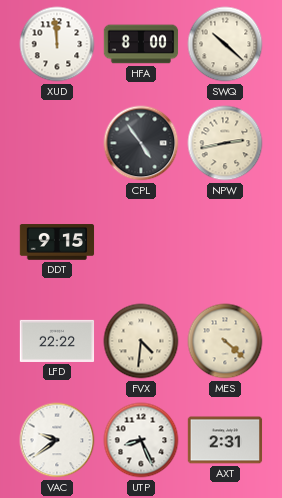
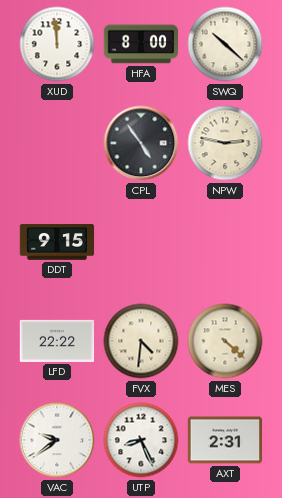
NPW: 2:43 -> 2:47
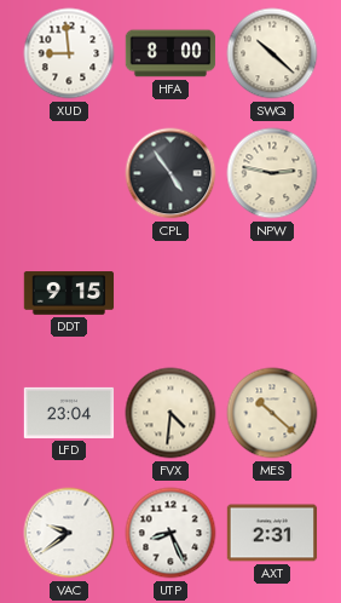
XUD: 11:59 -> 8:59
LFD: 22:22 -> 23:04
MES: 4:22 -> 10:22
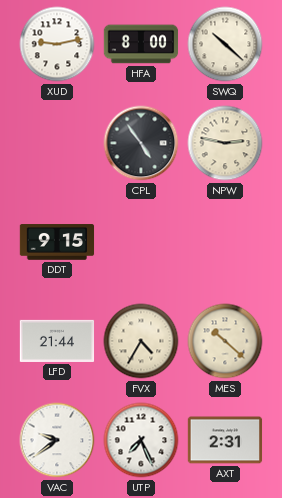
XUD: 8:59 -> 9:13
LFD: 23:04 -> 21:44
FVX: 4:31 -> 4:35
UTP: 8:26 -> 7:26
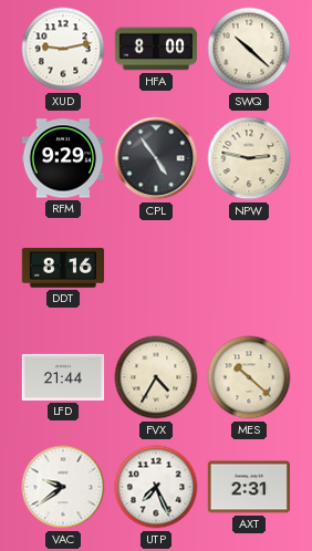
RFM: none -> 9:29
DDT: 9:15 -> 8:16
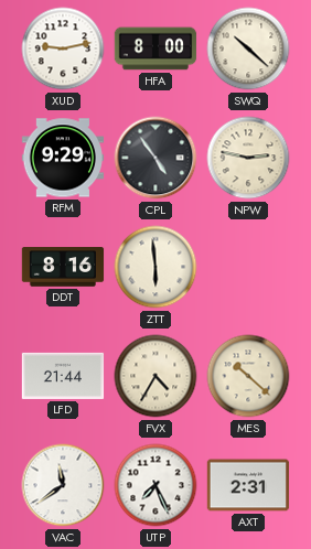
ZTT: none -> 5:59
VAC: 9:39 -> 11:39
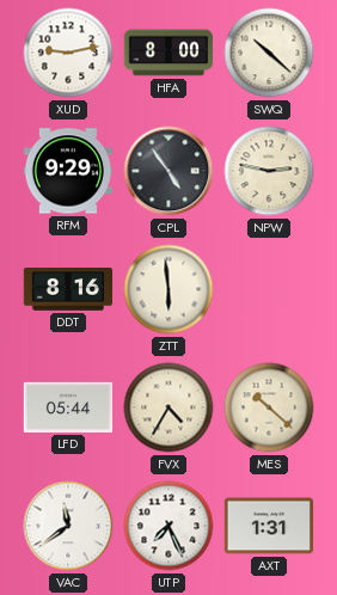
LFD: 21:44 -> 05:44
AXT: 2:31 -> 1:31
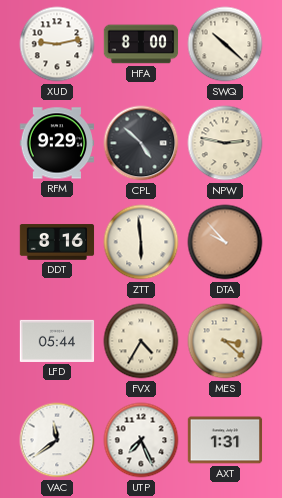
CPL: 4:54 -> 4:52
DTA: none -> 9:53
MES: 10:22 -> 3:22
